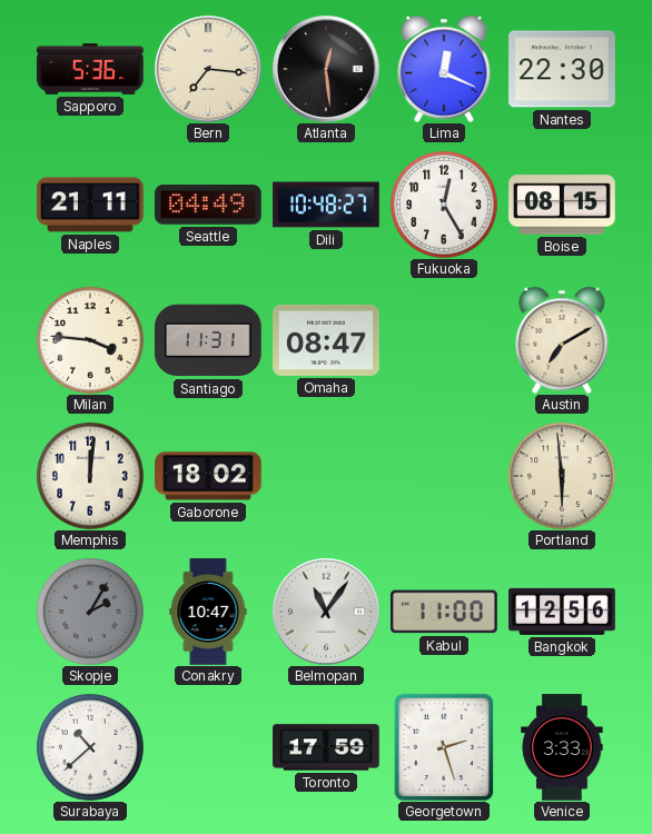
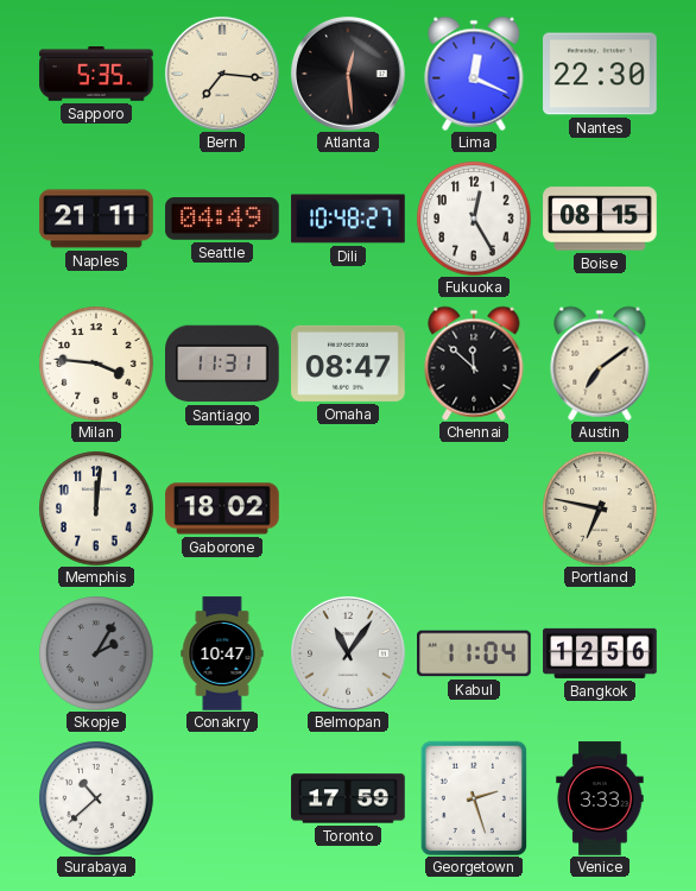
Sapporo: 5:36 -> 5:35
Chennai: none -> 11:52
Austin: 7:10 -> 7:09
Portland: 5:59 -> 6:47
Kabul: 11:00 -> 11:04
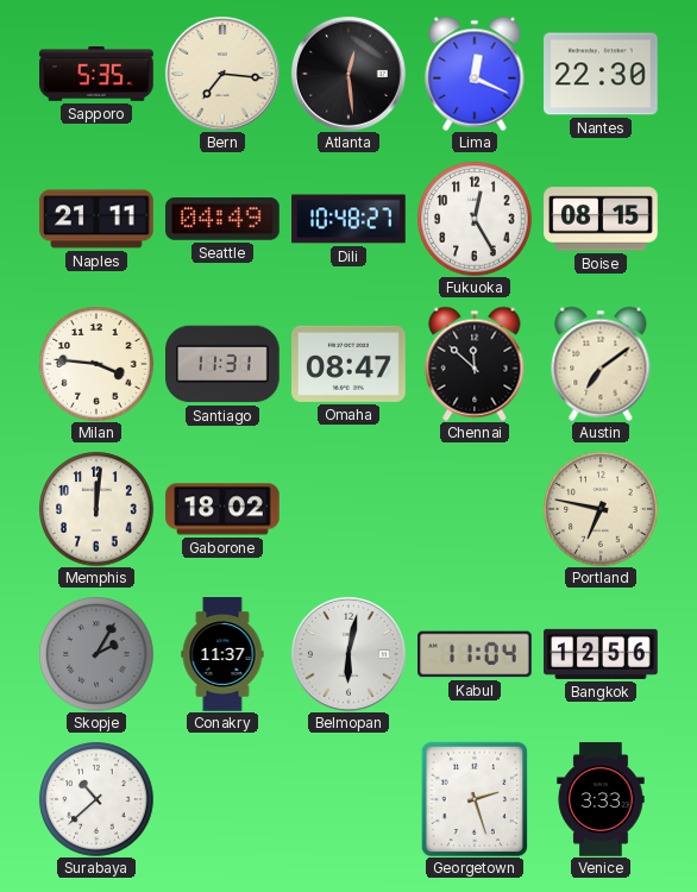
Conakry: 10:47 -> 11:37
Belmopan: 11:06 -> 6:02
Toronto: 17:59 -> none
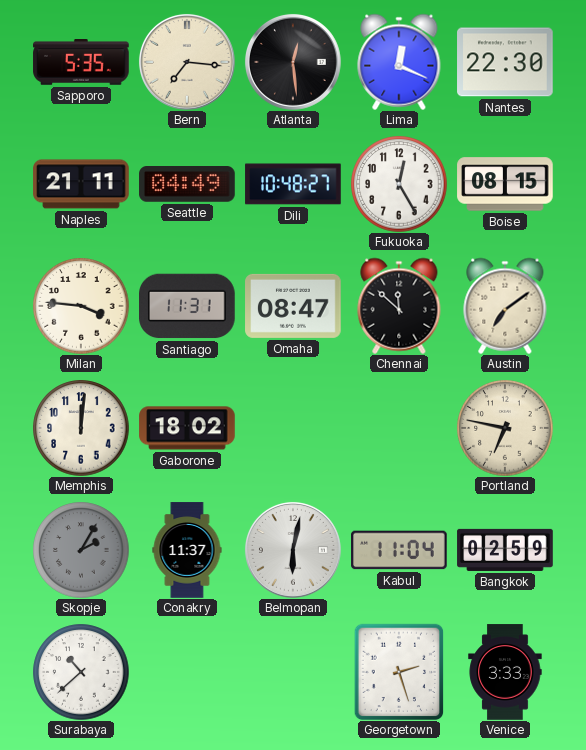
Bangkok: 12:56 -> 02:59
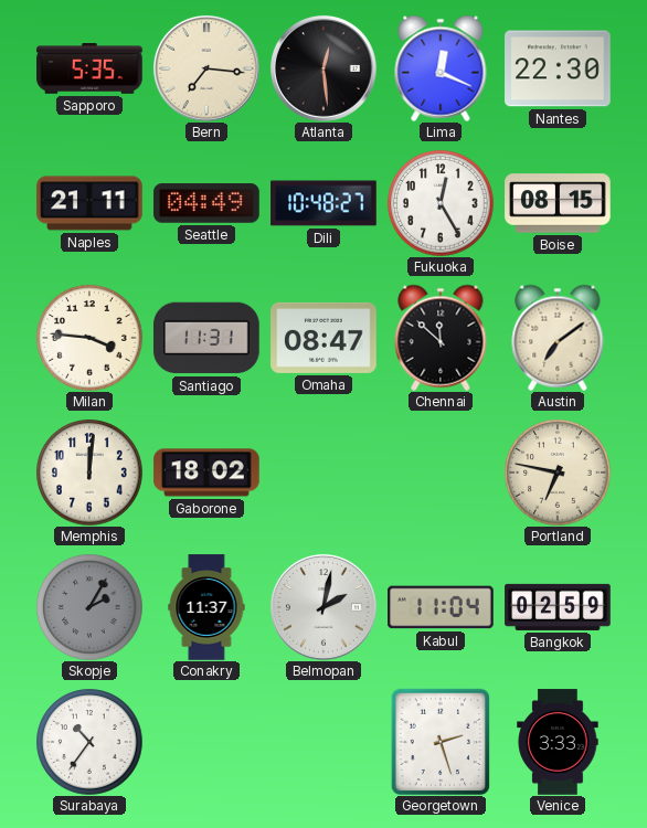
Belmopan: 6:02 -> 2:02
Surabaya: 10:38 -> 10:36
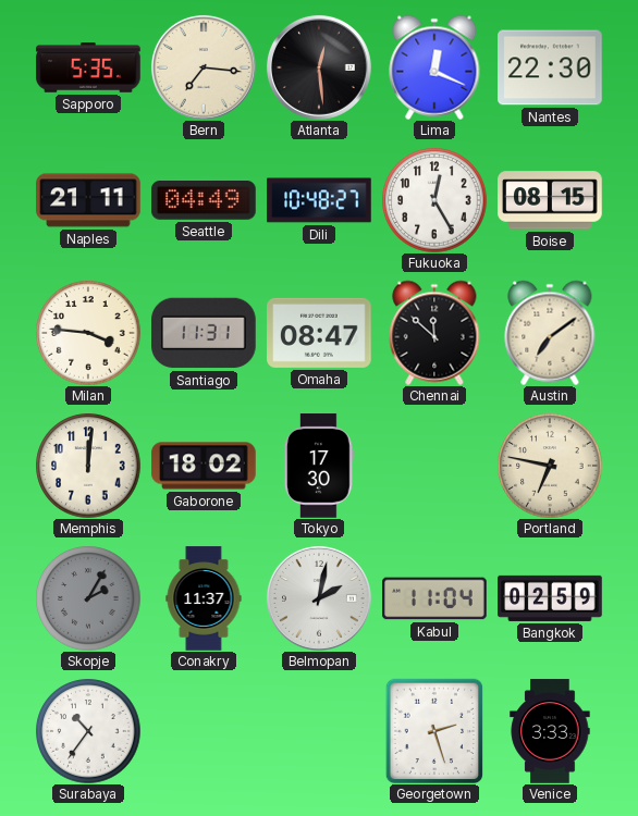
Tokyo: none -> 17:30
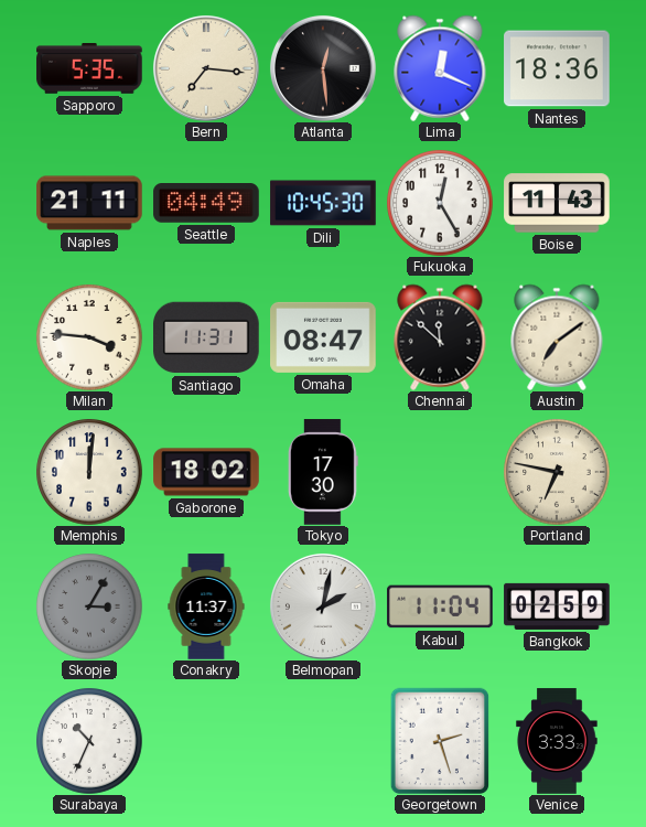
Nantes: 22:30 -> 18:36
Dili: 10:48 -> 10:45
Boise: 08:15 -> 11:43
Skopje: 2:05 -> 3:05
Surabaya: 10:36 -> 10:34
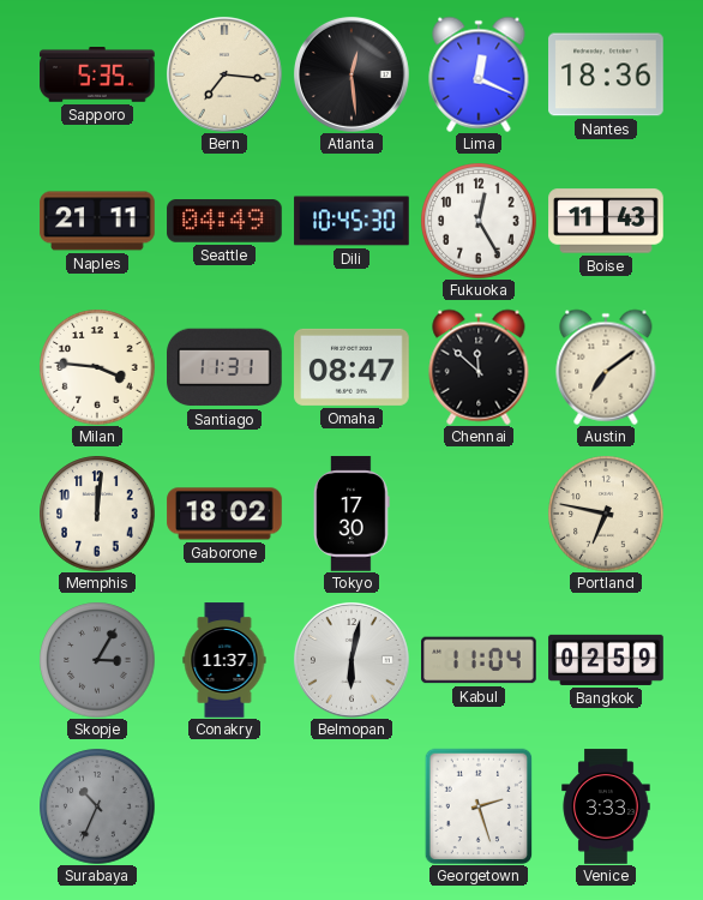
Belmopan: 2:02 -> 6:02
Surabaya dial: white -> grey
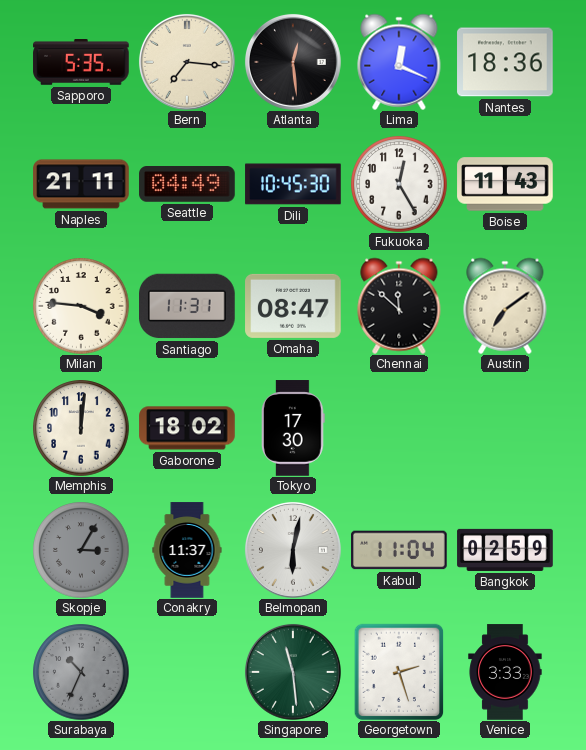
Portland: 6:47 -> none
Singapore: none -> 11:29
